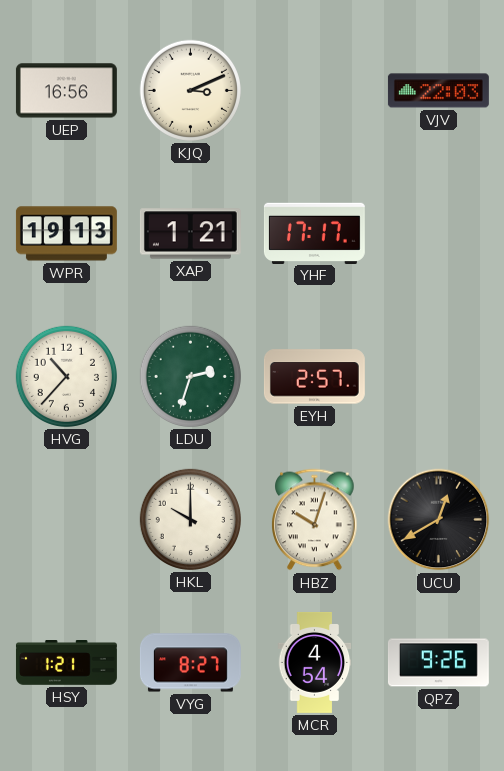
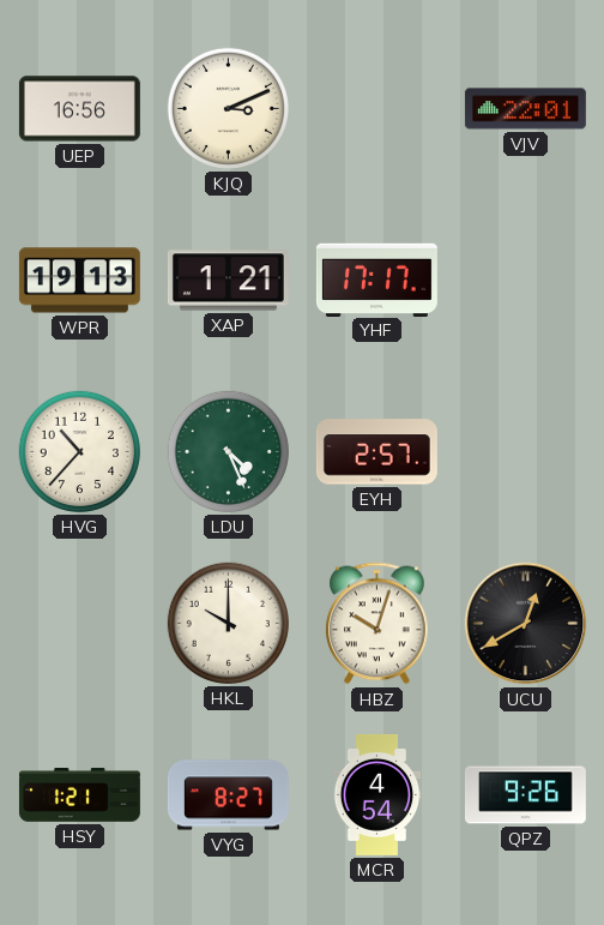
VJV: 22:03 -> 22:01
LDU: 2:33 -> 4:26
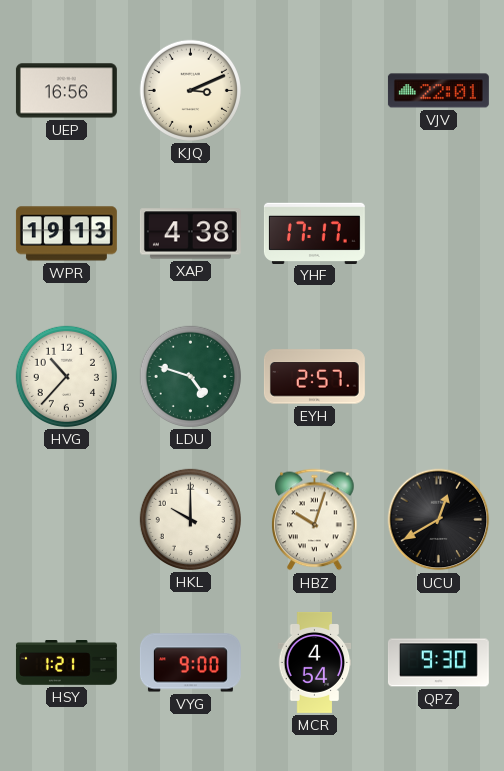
XAP: 1:21 -> 4:38
LDU: 4:26 -> 4:48
VYG: 8:27 -> 9:00
QPZ: 9:26 -> 9:30
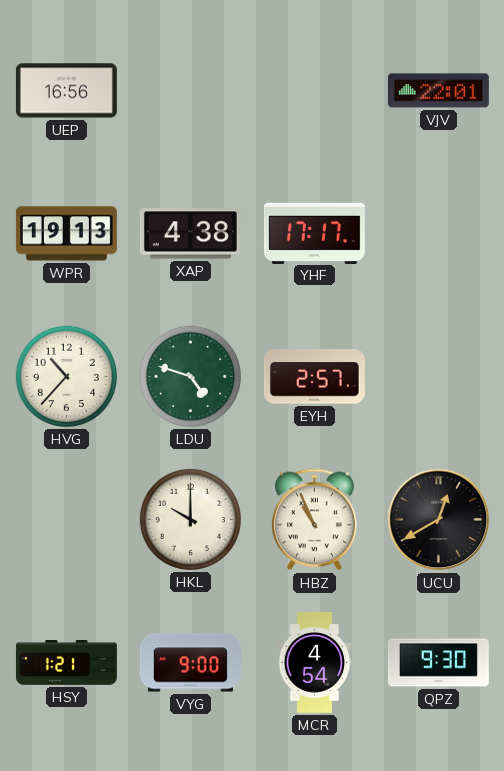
KJQ: 3:11 -> none
HBZ: 10:03 -> 10:56
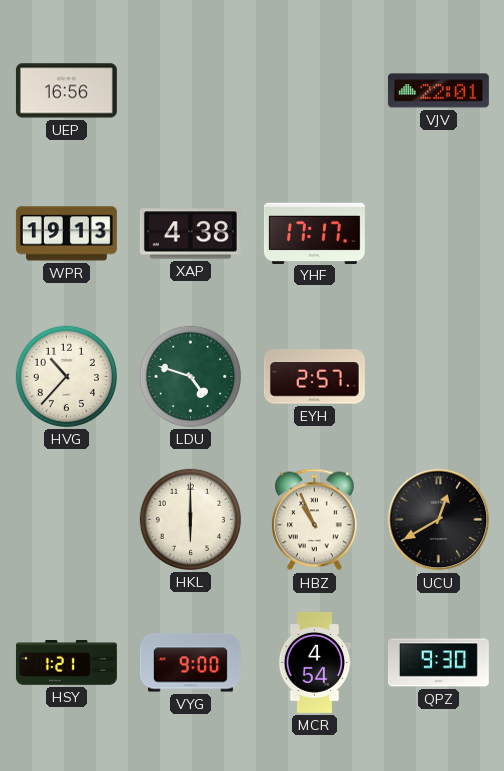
HKL: 10:00 -> 6:00
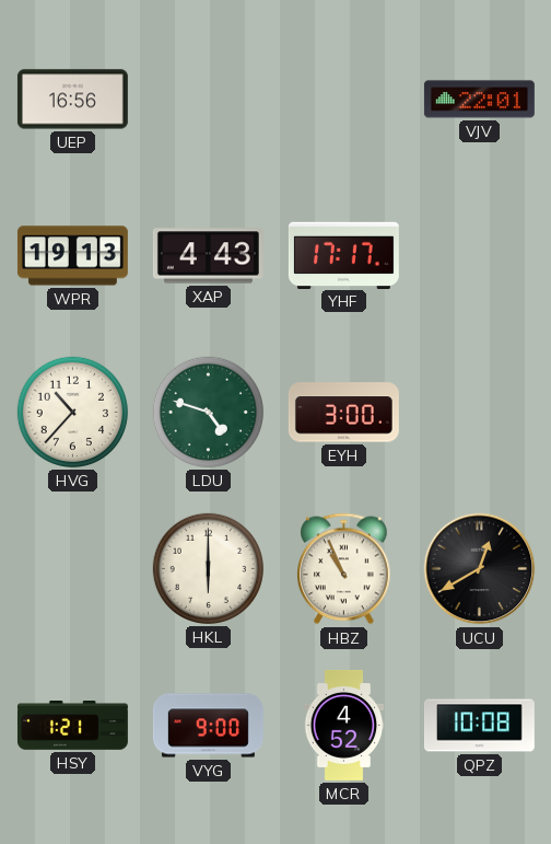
XAP: 4:38 -> 4:43
EYH: 2:57 -> 3:00
MCR: 4:54 -> 4:52
QPZ: 9:30 -> 10:08
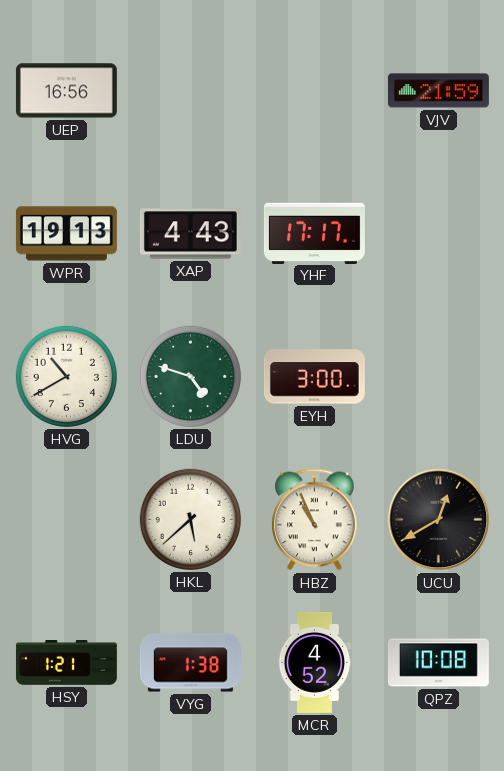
VJV: 22:01 -> 21:59
HVG: 10:37 -> 10:40
HKL: 6:00 -> 5:38
VYG: 9:00 -> 1:38
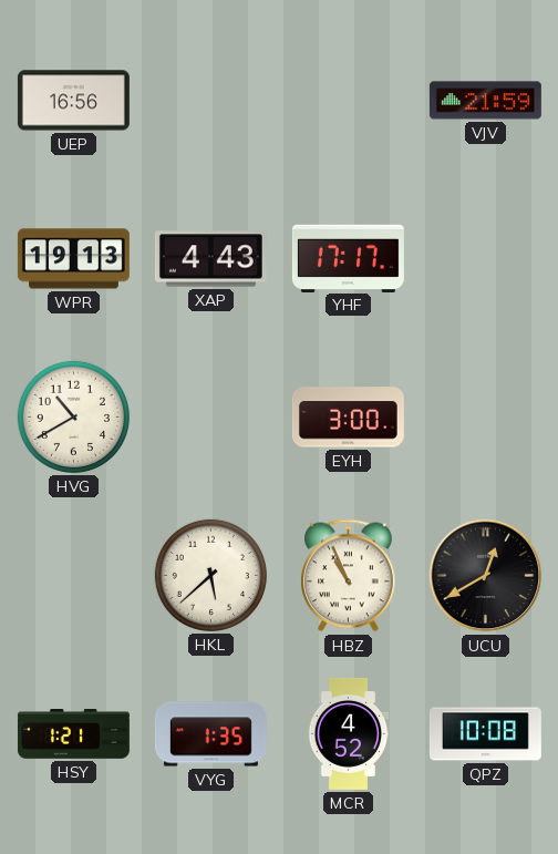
LDU: 4:48 -> none
VYG: 1:38 -> 1:35
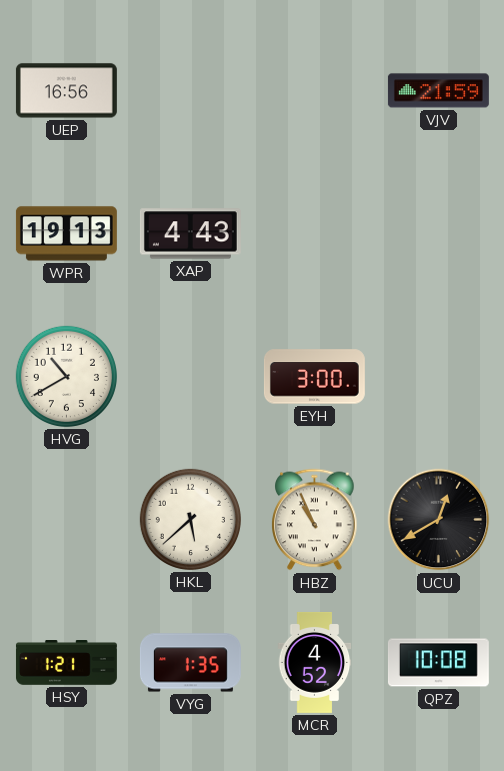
YHF: 17:17 -> none
